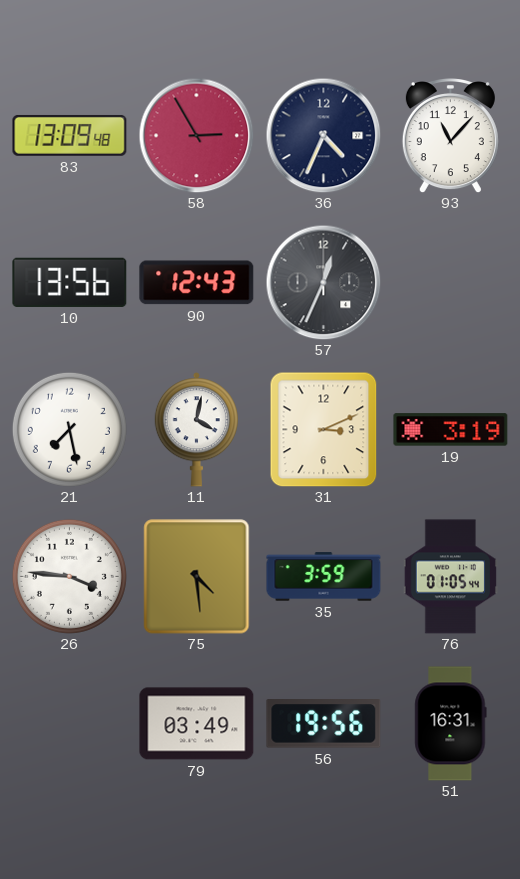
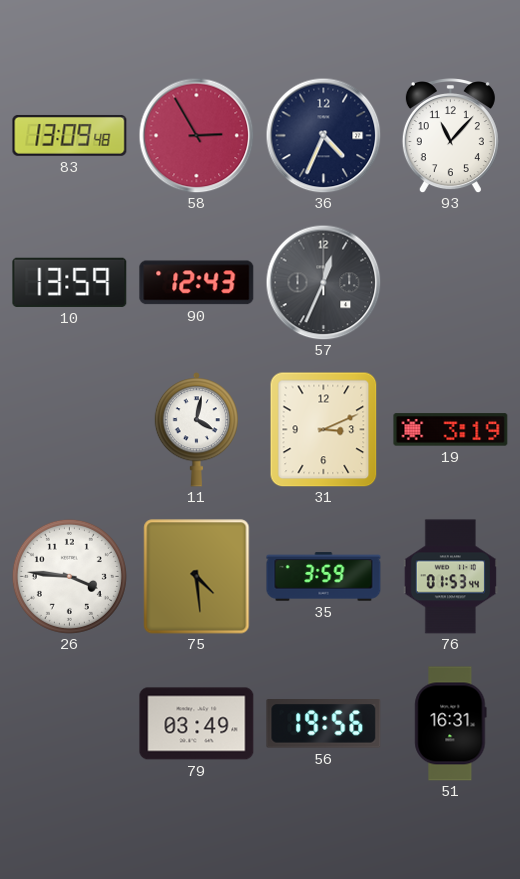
10: 13:56 -> 13:59
21: 7:28 -> none
76: 01:05 -> 01:53
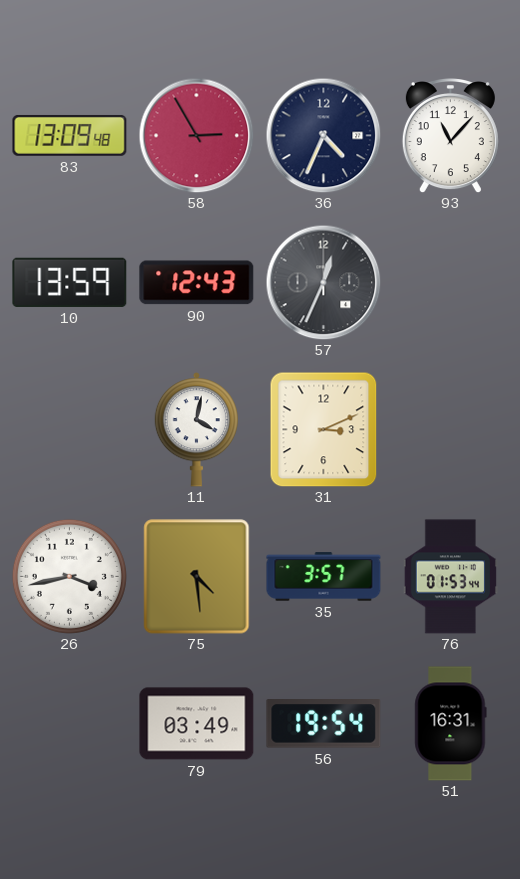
19: 3:19 -> none
26: 3:46 -> 3:43
35: 3:59 -> 3:57
56: 19:56 -> 19:54
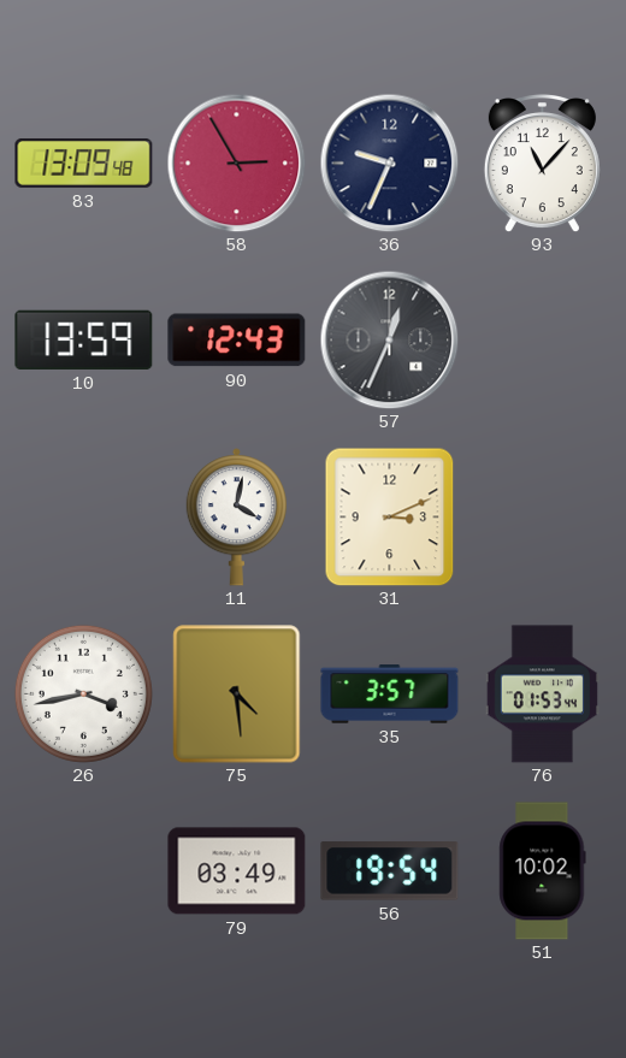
36: 4:34 -> 9:34
51: 16:31 -> 10:02
